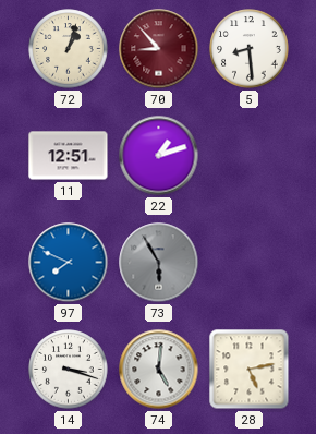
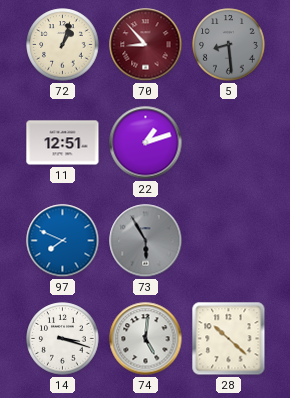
5 dial: white -> grey
28: 5:13 -> 10:22
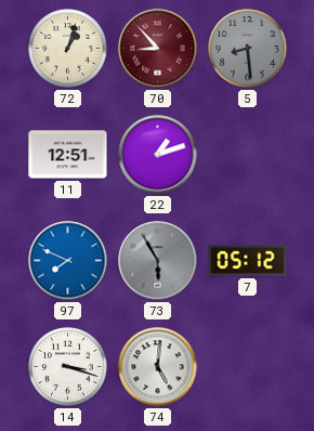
7: none -> 05:12
28: 10:22 -> none
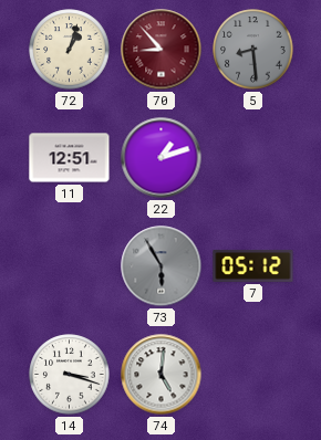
97: 7:49 -> none
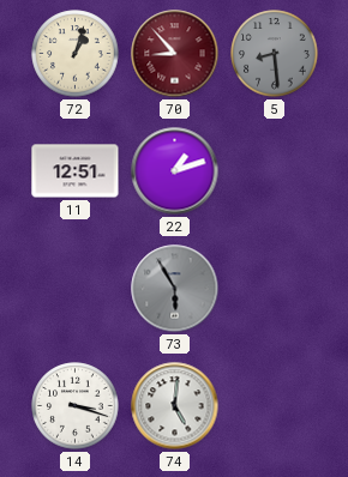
7: 05:12 -> none
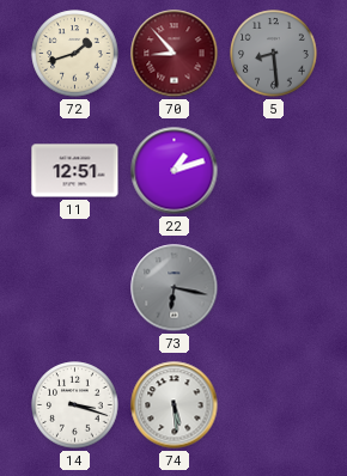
72: 1:03 -> 1:42
73: 5:55 -> 6:17
74: 5:01 -> 5:29
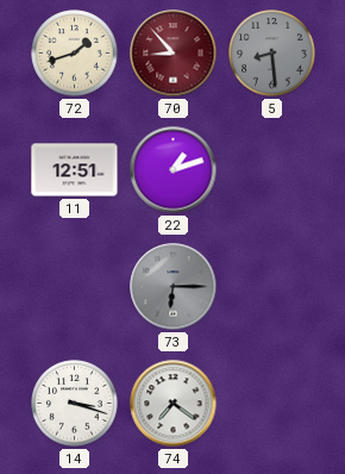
73: 6:17 -> 6:15
74: 5:29 -> 7:21
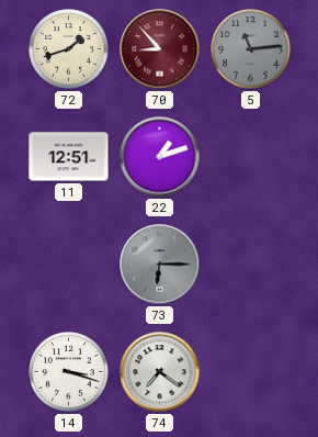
5: 8:29 -> 11:14
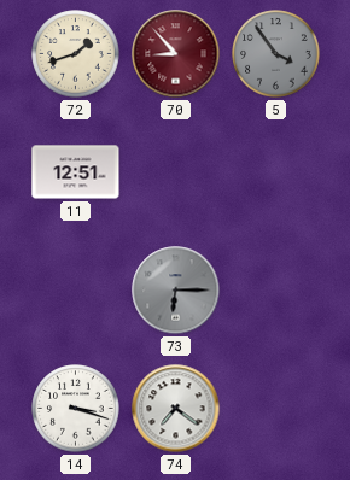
5: 11:14 -> 3:54
22: 1:12 -> none
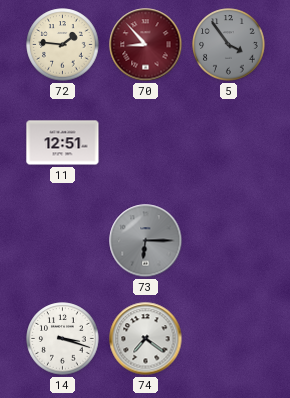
72: 1:42 -> 1:46
